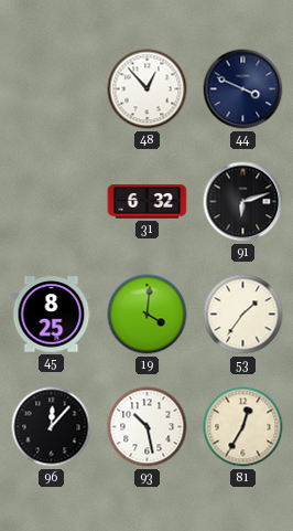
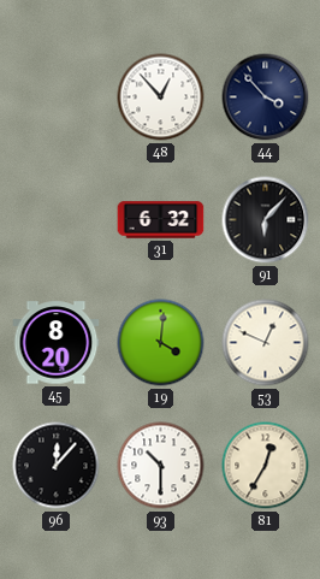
44: 3:49 -> 3:53
91: 6:12 -> 6:07
45: 8:25 -> 8:20
53: 1:36 -> 12:49
93: 10:28 -> 10:30
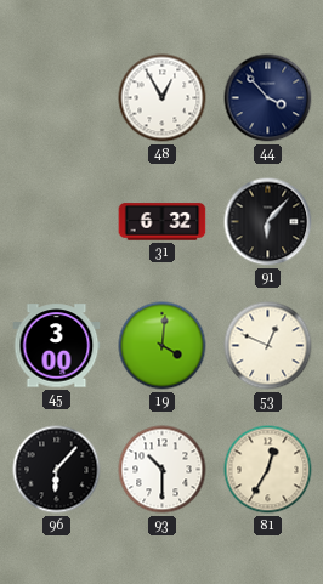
48: 12:53 -> 12:55
45: 8:20 -> 3:00
96: 12:07 -> 6:07
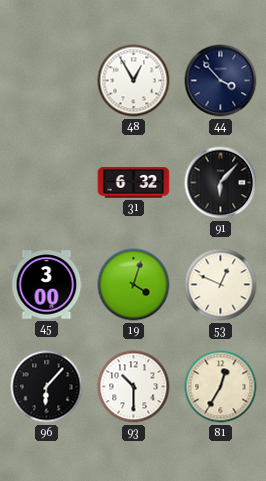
19: 4:01 -> 4:03
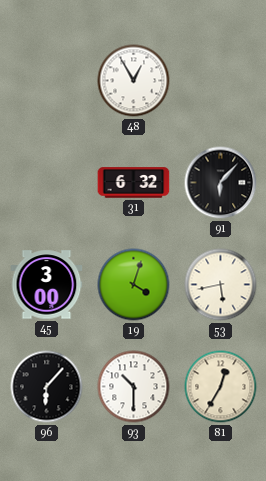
44: 3:53 -> none
53: 12:49 -> 5:43
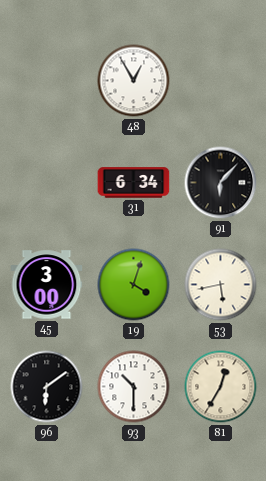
31: 6:32 -> 6:34
96: 6:07 -> 6:09
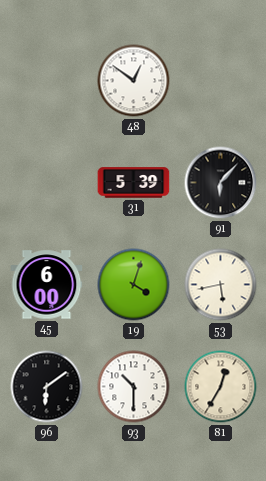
48: 12:55 -> 12:51
31: 6:34 -> 5:39
45: 3:00 -> 6:00
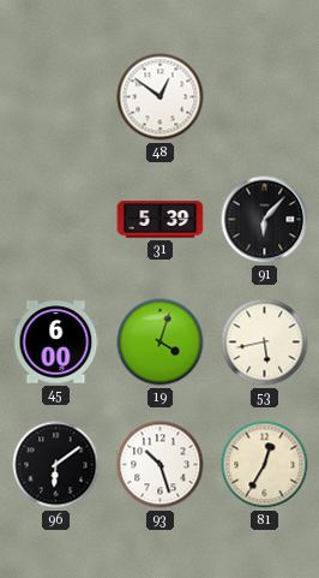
93: 10:30 -> 10:27
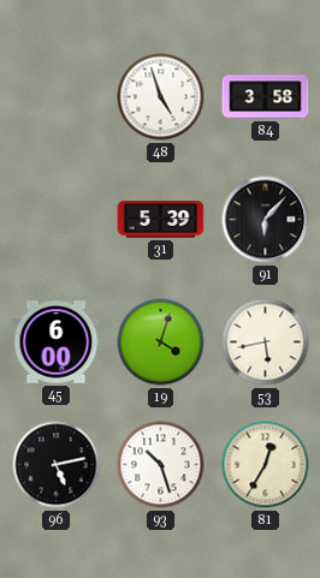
48: 12:51 -> 4:57
84: none -> 3:58
96: 6:09 -> 5:13
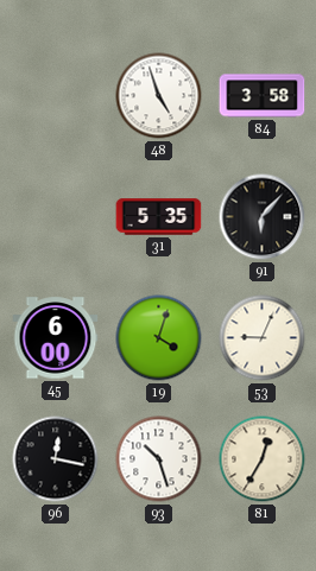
31: 5:39 -> 5:35
53: 5:43 -> 9:04
96: 5:13 -> 12:17
